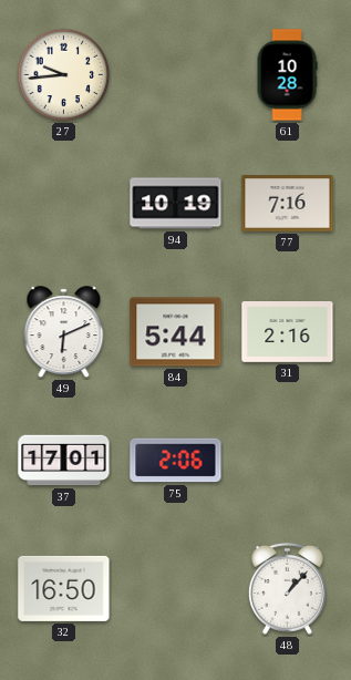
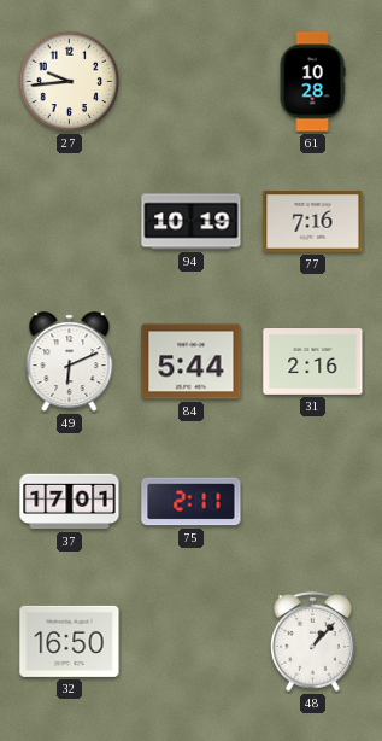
75: 2:06 -> 2:11
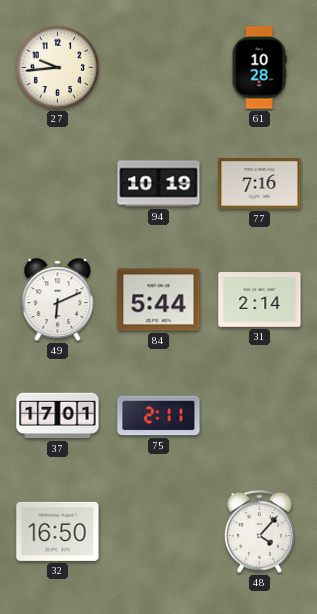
31: 2:16 -> 2:14
48: 1:07 -> 4:07
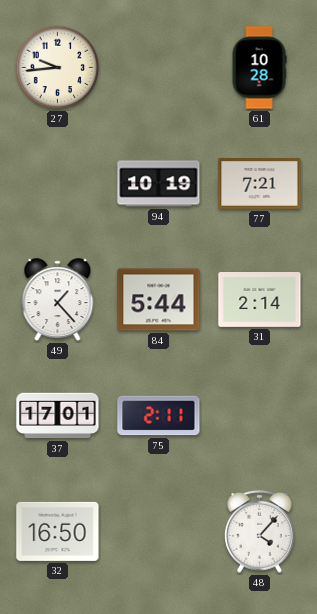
77: 7:16 -> 7:21
49: 6:11 -> 1:23
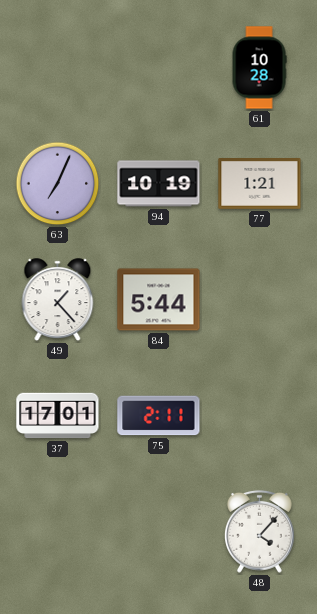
27: 9:44 -> none
63: none -> 7:04
77: 7:21 -> 1:21
31: 2:14 -> none
32: 16:50 -> none
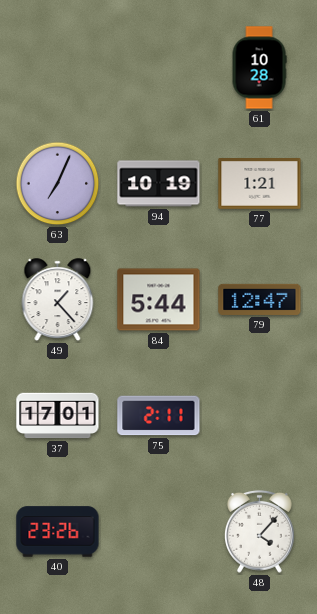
79: none -> 12:47
40: none -> 23:26
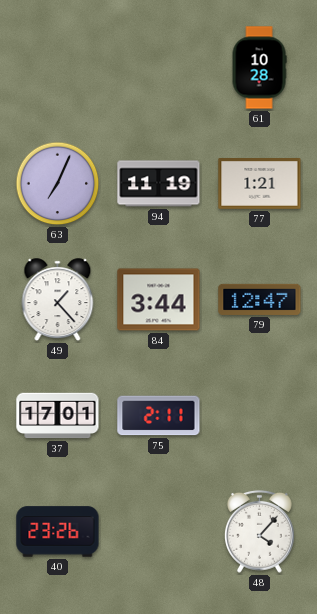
94: 10:19 -> 11:19
84: 5:44 -> 3:44
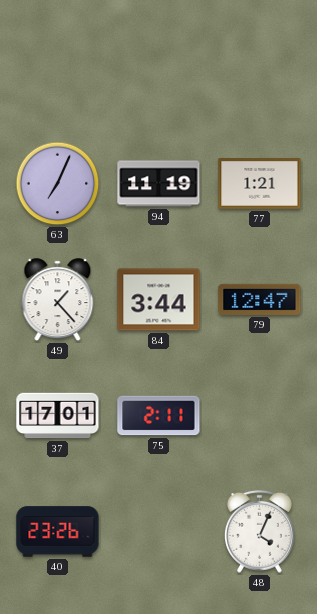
61: 10:28 -> none
48: 4:07 -> 4:04
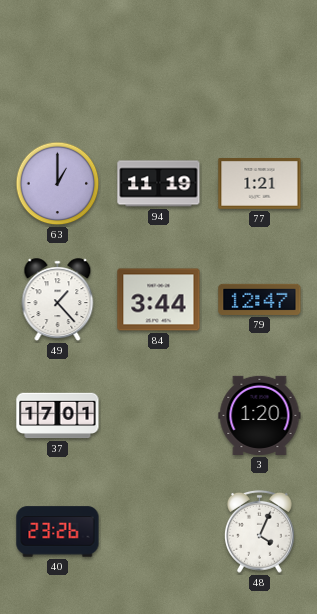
63: 7:04 -> 1:00
75: 2:11 -> none
3: none -> 1:20
